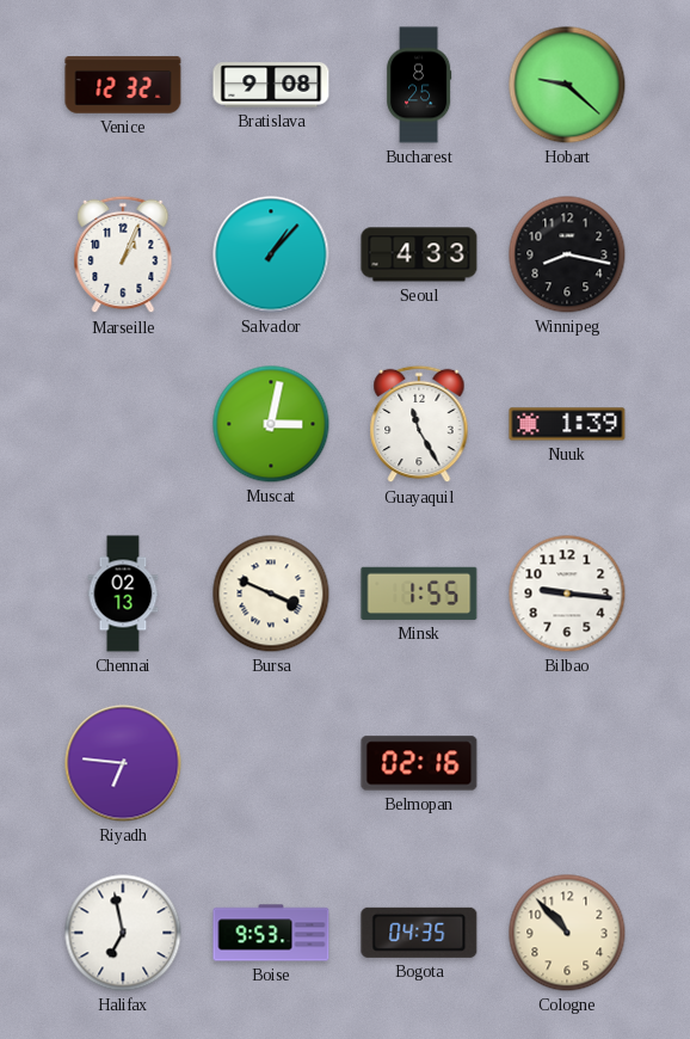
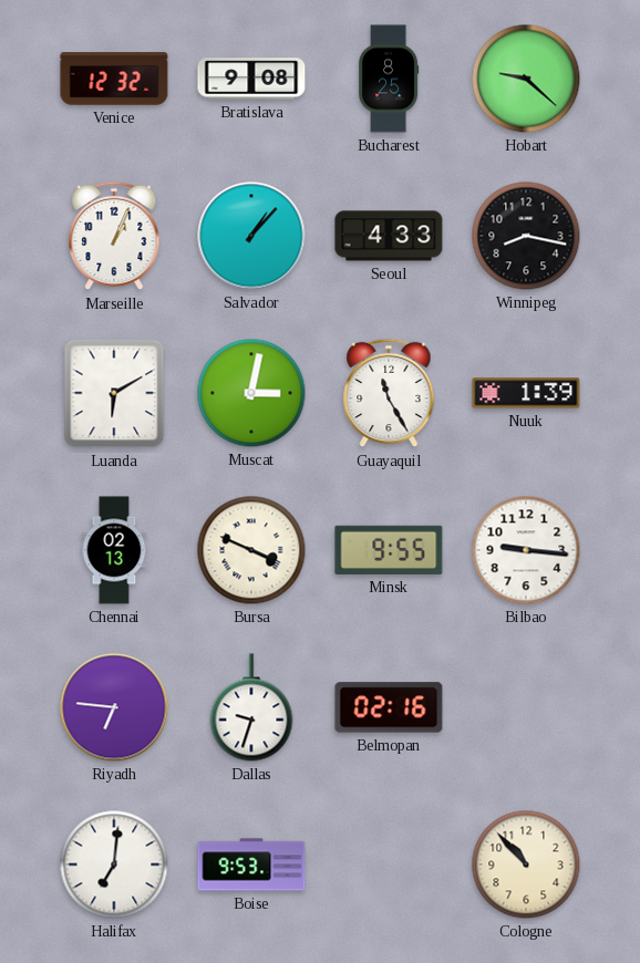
Luanda: none -> 6:10
Minsk: 1:55 -> 9:55
Dallas: none -> 9:33
Halifax: 6:58 -> 7:01
Bogota: 04:35 -> none
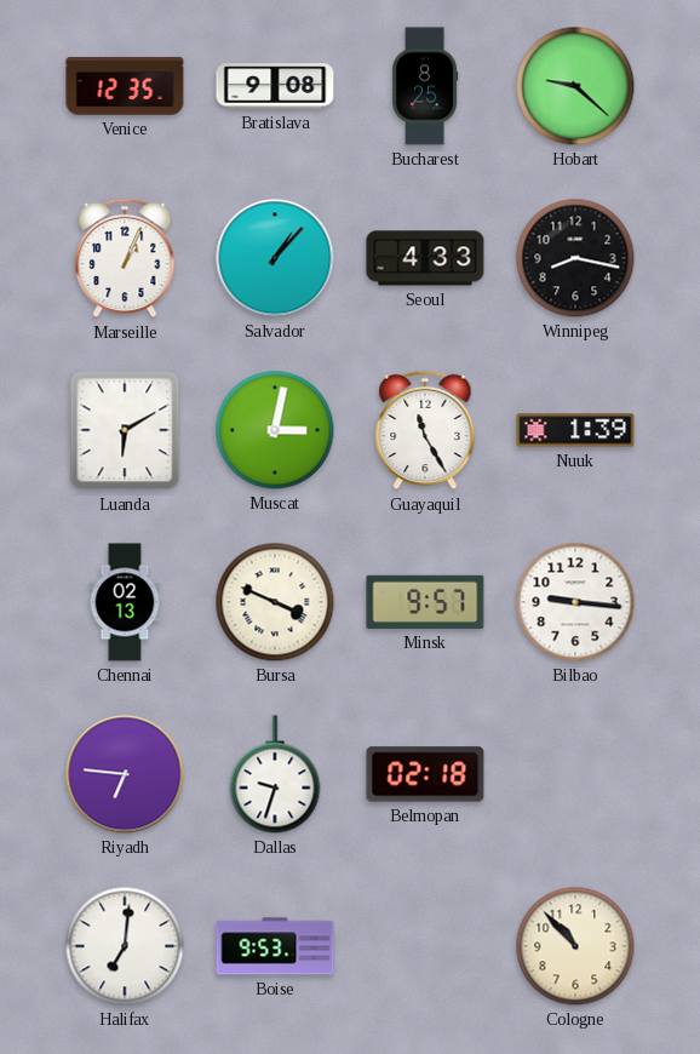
Venice: 12:32 -> 12:35
Minsk: 9:55 -> 9:57
Belmopan: 02:16 -> 02:18
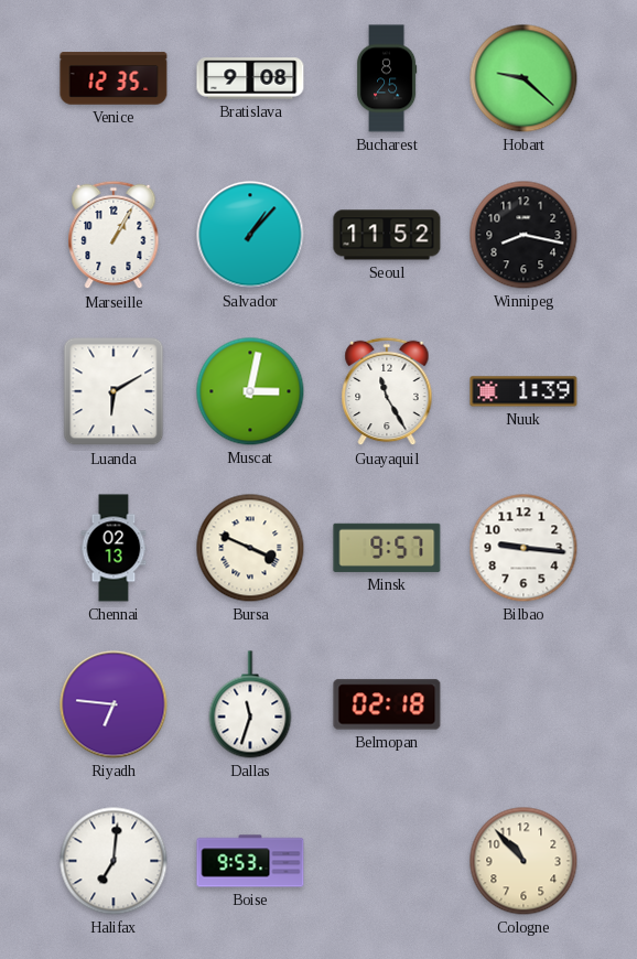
Marseille: 1:04 -> 1:05
Seoul: 4:33 -> 11:52
Dallas: 9:33 -> 11:33
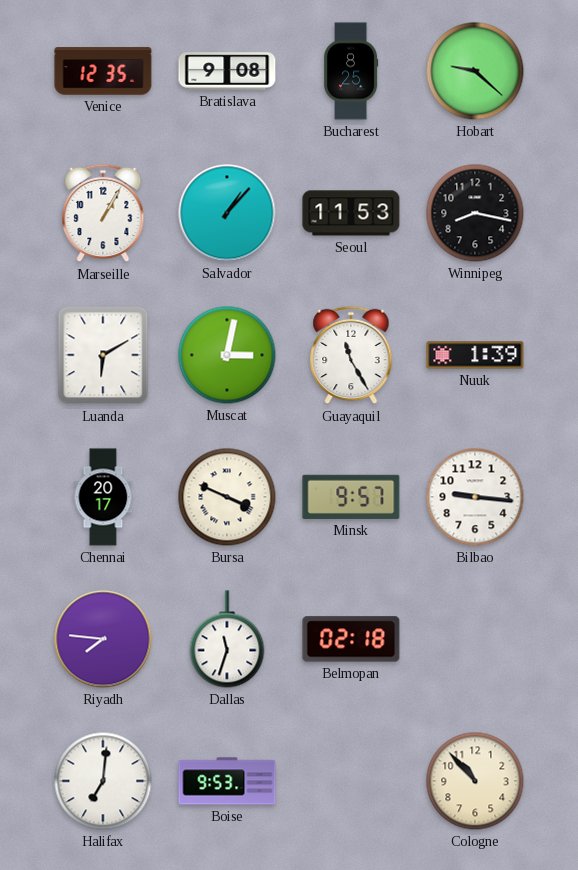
Seoul: 11:52 -> 11:53
Chennai: 02:13 -> 20:17
Riyadh: 6:46 -> 7:46
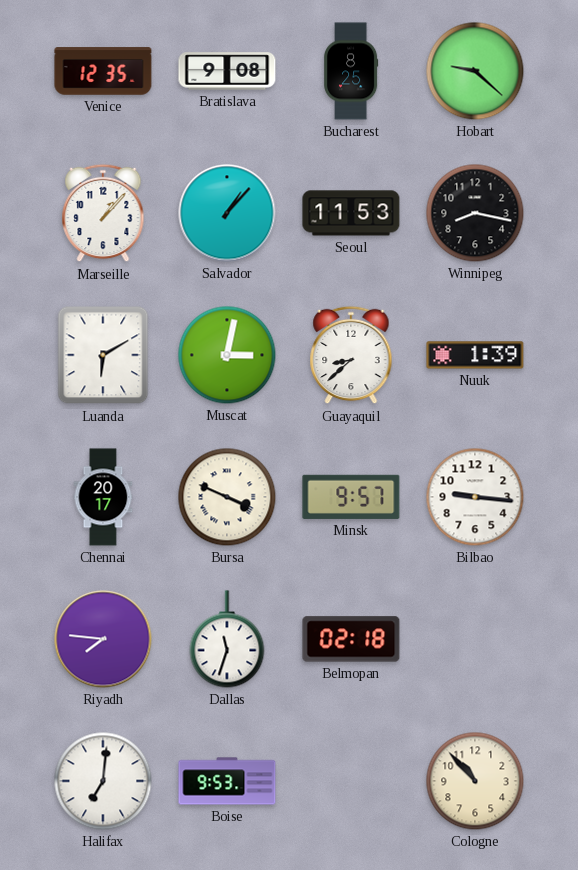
Marseille: 1:05 -> 1:07
Guayaquil: 11:25 -> 8:38
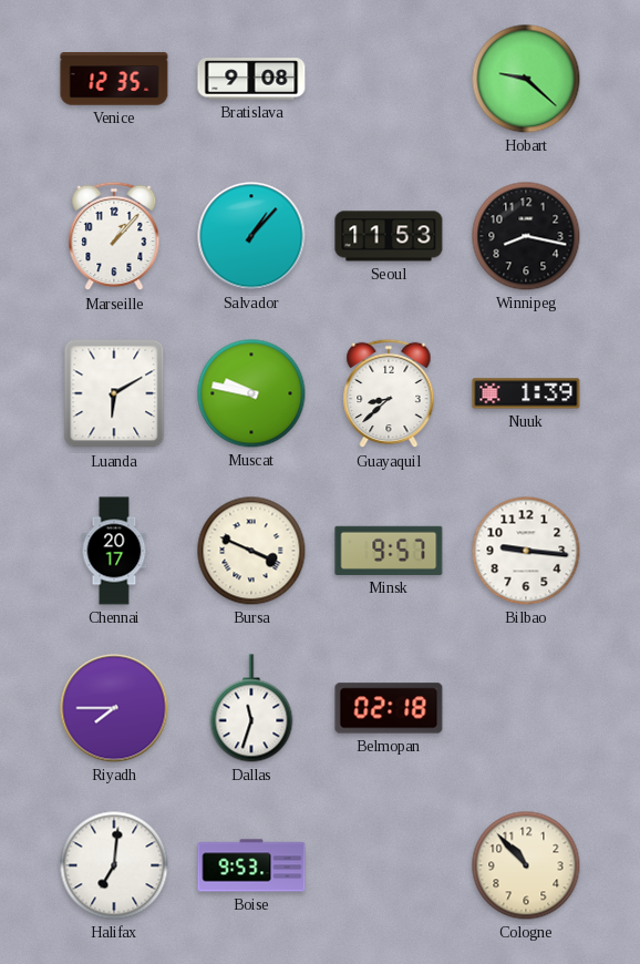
Bucharest: 8:25 -> none
Muscat: 3:02 -> 9:47
Riyadh: 7:46 -> 7:45
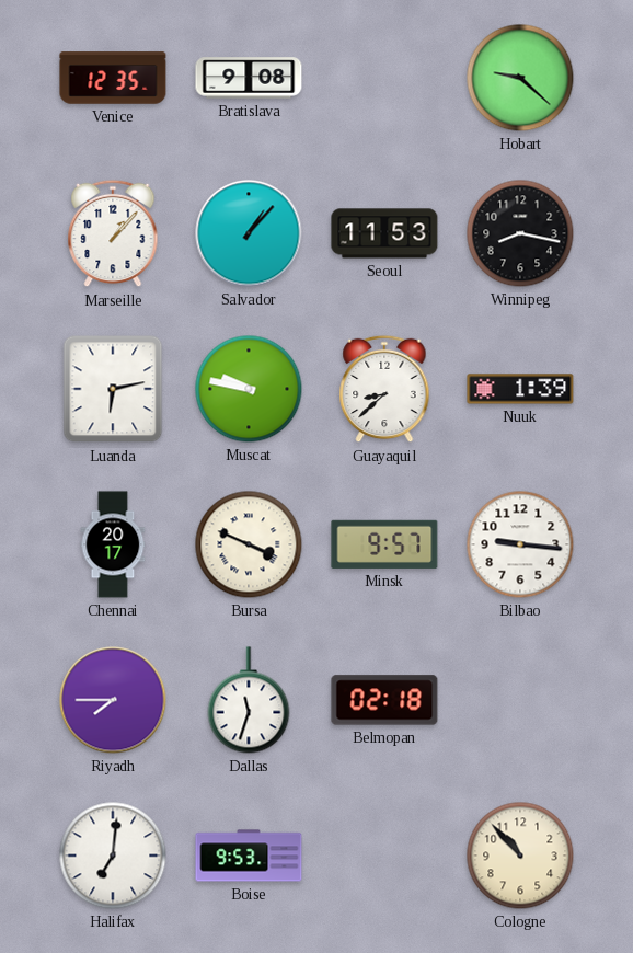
Luanda: 6:10 -> 6:13
